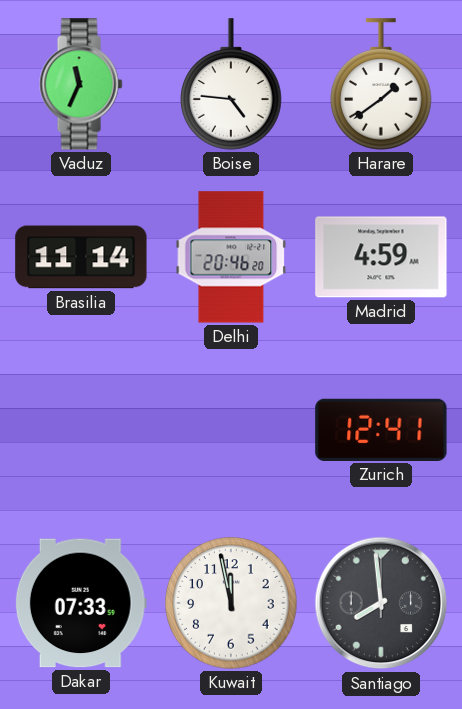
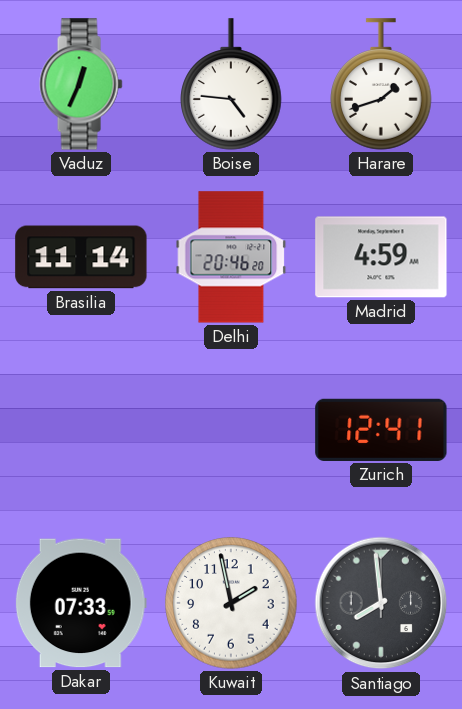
Vaduz: 11:34 -> 12:34
Harare: 1:39 -> 1:42
Kuwait: 11:58 -> 1:58
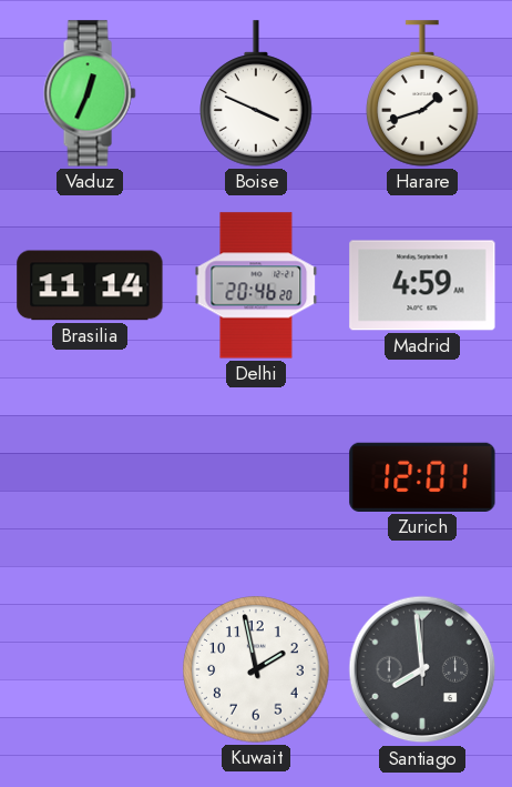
Boise: 4:46 -> 3:49
Zurich: 12:41 -> 12:01
Dakar: 07:33 -> none
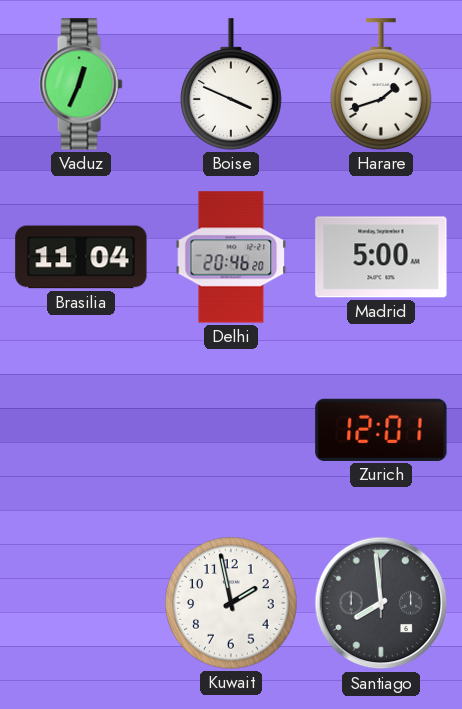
Brasilia: 11:14 -> 11:04
Madrid: 4:59 -> 5:00
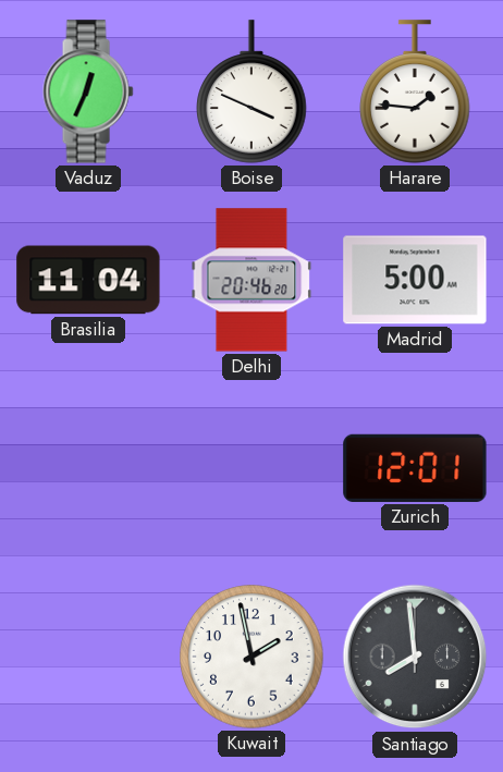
Harare: 1:42 -> 1:46
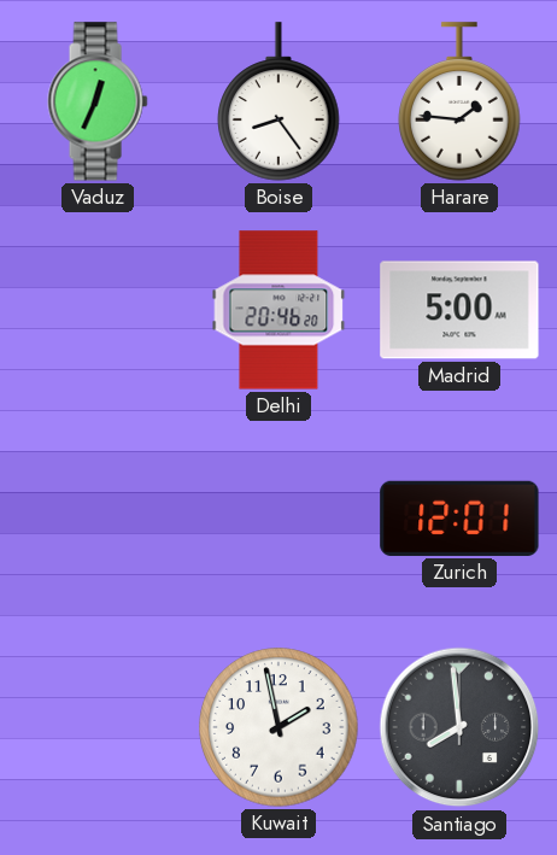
Boise: 3:49 -> 8:24
Brasilia: 11:04 -> none
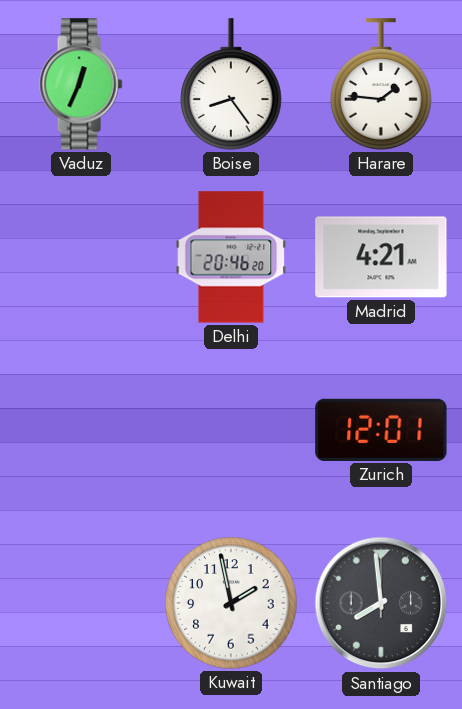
Madrid: 5:00 -> 4:21
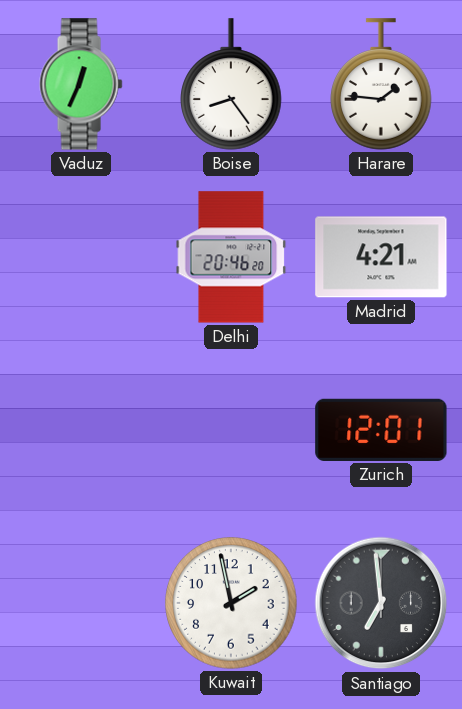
Santiago: 7:59 -> 6:59
